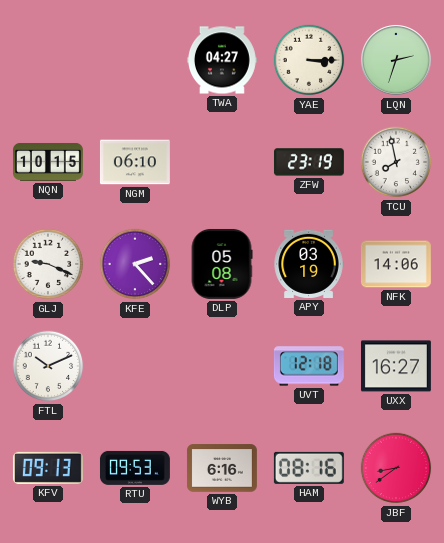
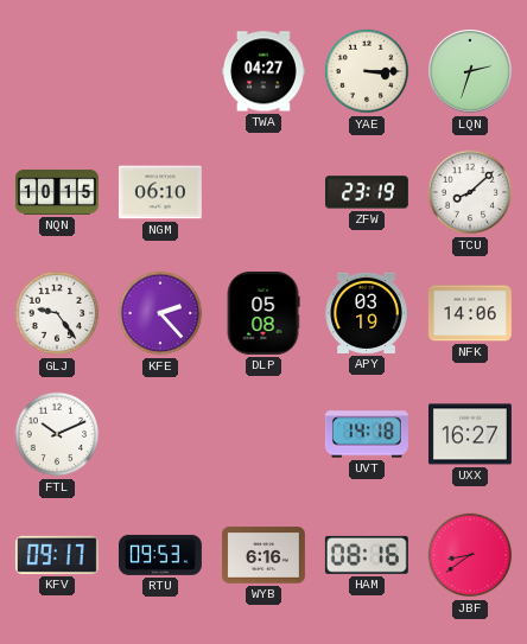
TCU: 7:58 -> 8:08
GLJ: 9:19 -> 9:24
UVT: 12:18 -> 14:18
KFV: 09:13 -> 09:17
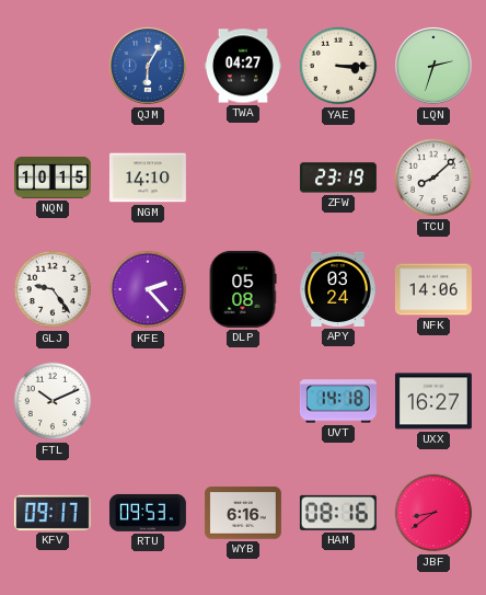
QJM: none -> 6:05
NGM: 06:10 -> 14:10
APY: 03:19 -> 03:24
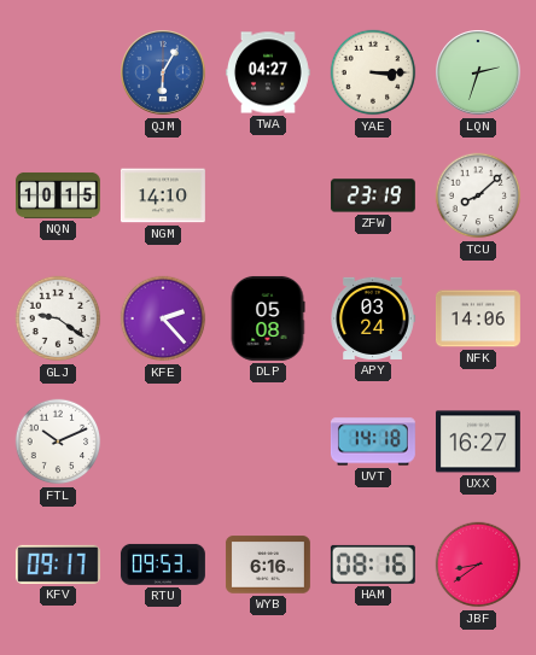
GLJ: 9:24 -> 9:21
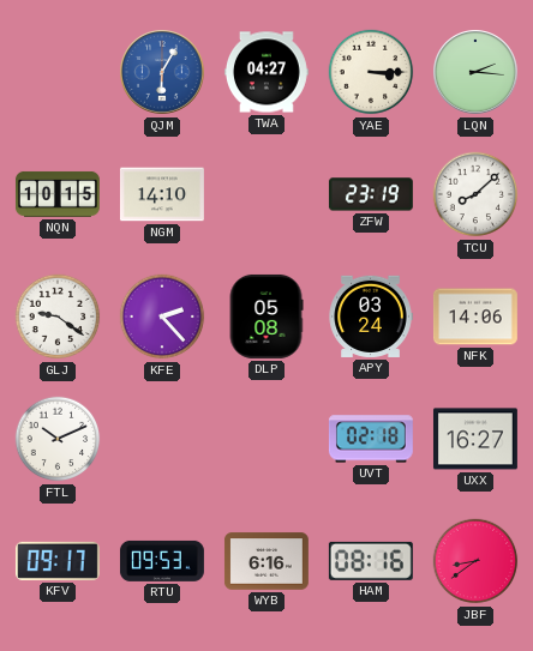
LQN: 2:33 -> 2:16
UVT: 14:18 -> 02:18
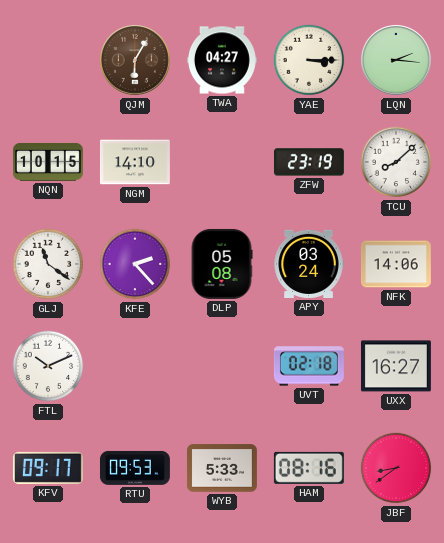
QJM dial: blue -> brown
GLJ: 9:21 -> 11:21
WYB: 6:16 -> 5:33
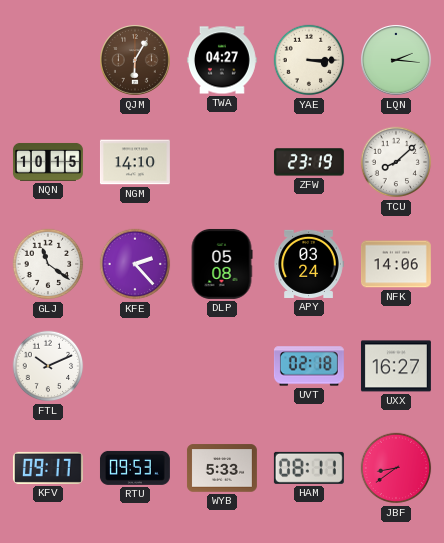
HAM: 08:16 -> 08:11
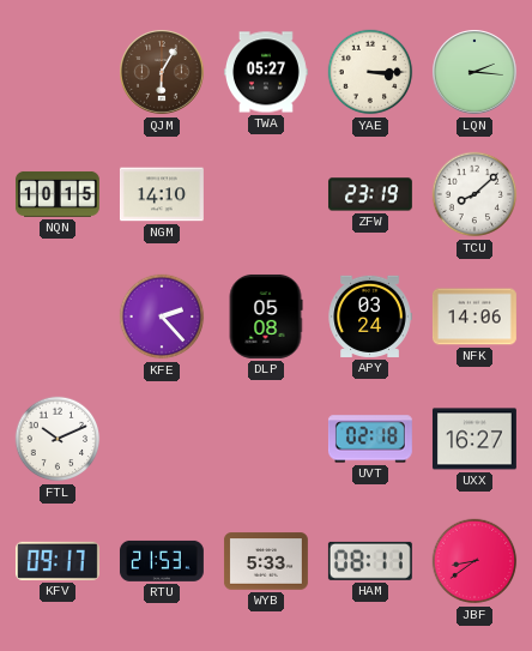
TWA: 04:27 -> 05:27
GLJ: 11:21 -> none
RTU: 09:53 -> 21:53
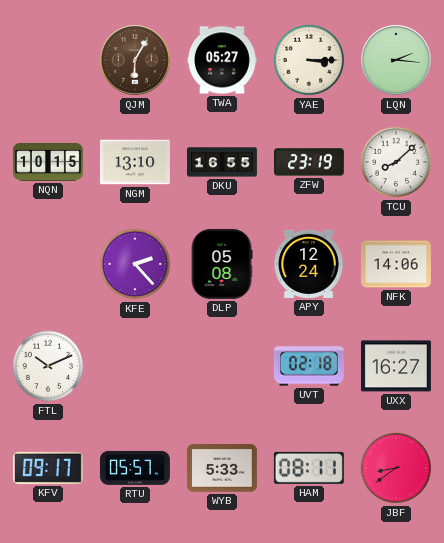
NGM: 14:10 -> 13:10
DKU: none -> 16:55
APY: 03:24 -> 12:24
RTU: 21:53 -> 05:57
